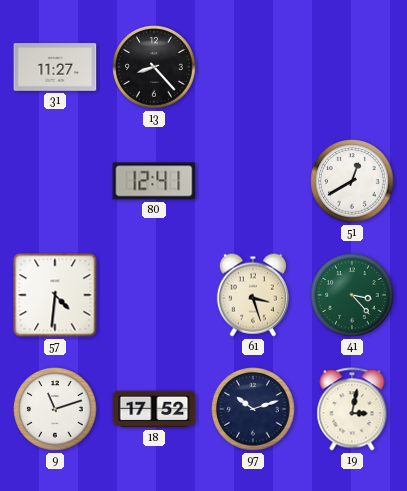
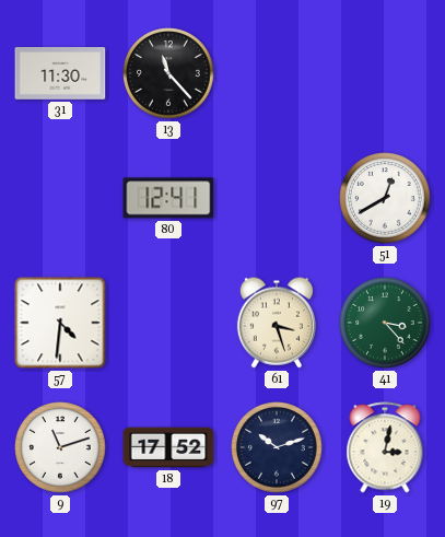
31: 11:27 -> 11:30
13: 8:23 -> 11:23
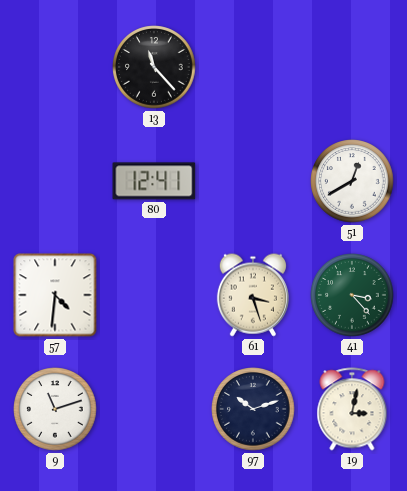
31: 11:30 -> none
18: 17:52 -> none
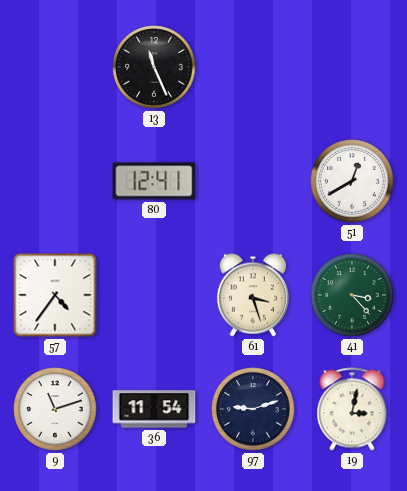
13: 11:23 -> 11:26
57: 4:31 -> 4:36
36: none -> 11:54
97: 10:12 -> 9:12
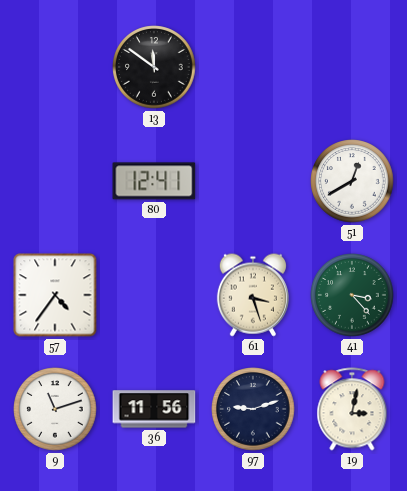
13: 11:26 -> 11:51
36: 11:54 -> 11:56
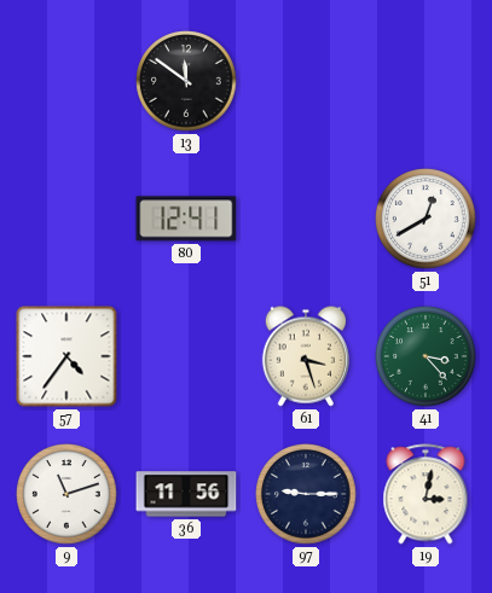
97: 9:12 -> 9:15
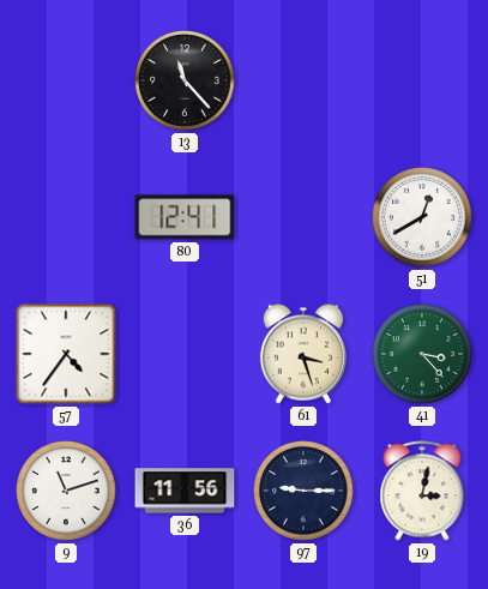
13: 11:51 -> 11:23
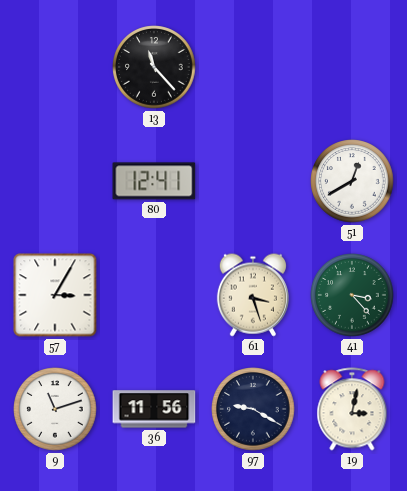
57: 4:36 -> 3:05
97: 9:15 -> 9:20
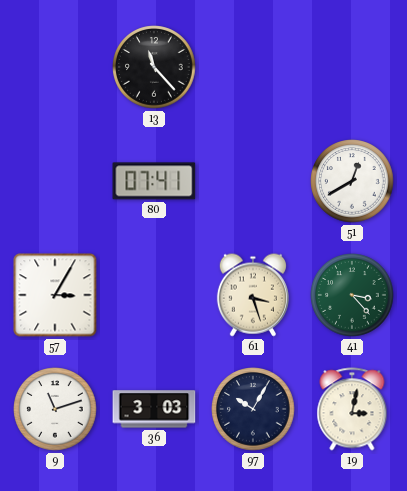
80: 12:41 -> 07:41
36: 11:56 -> 3:03
97: 9:20 -> 10:05
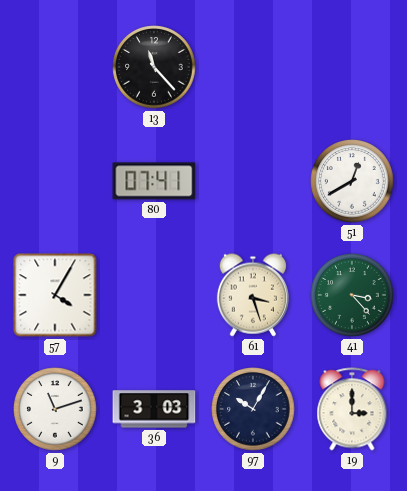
57: 3:05 -> 4:05
19: 3:02 -> 3:00
